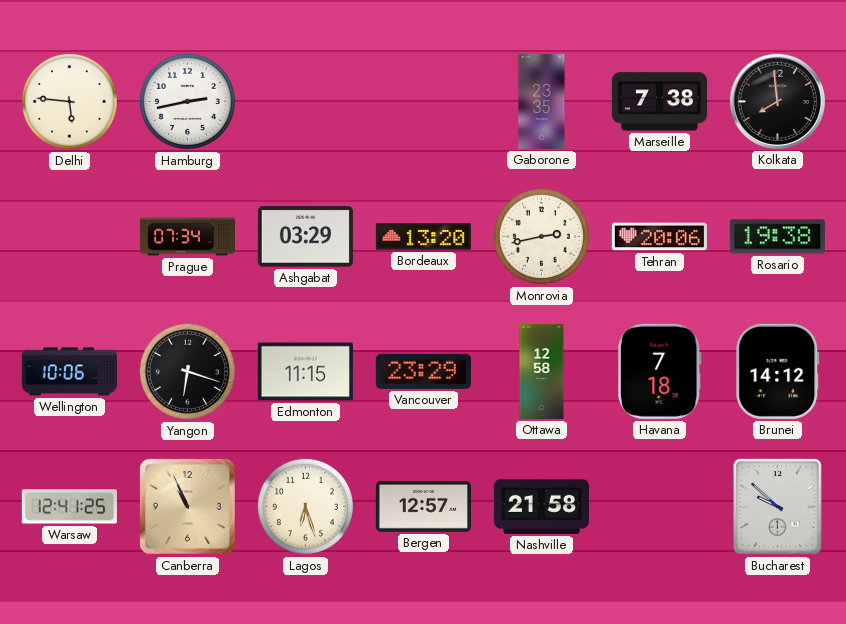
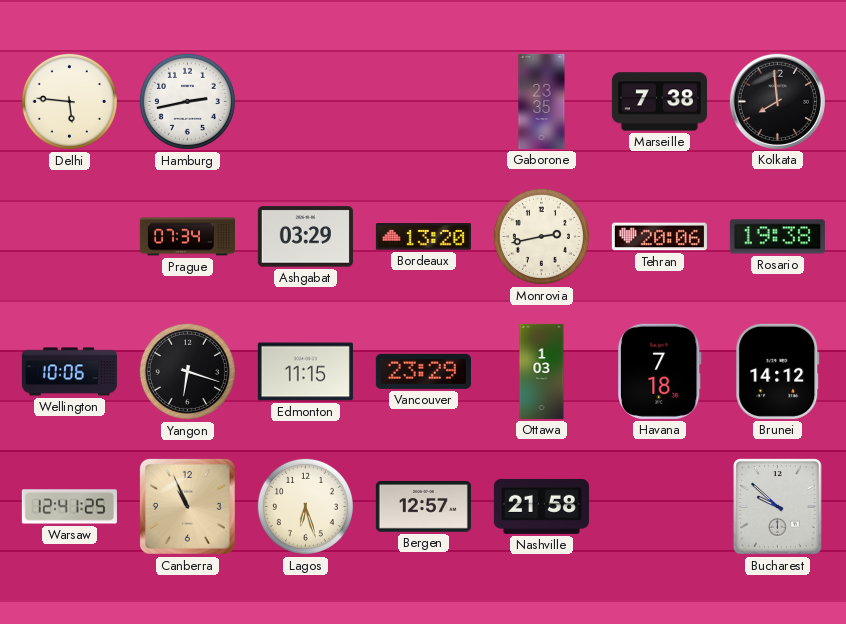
Ottawa: 12:58 -> 1:03
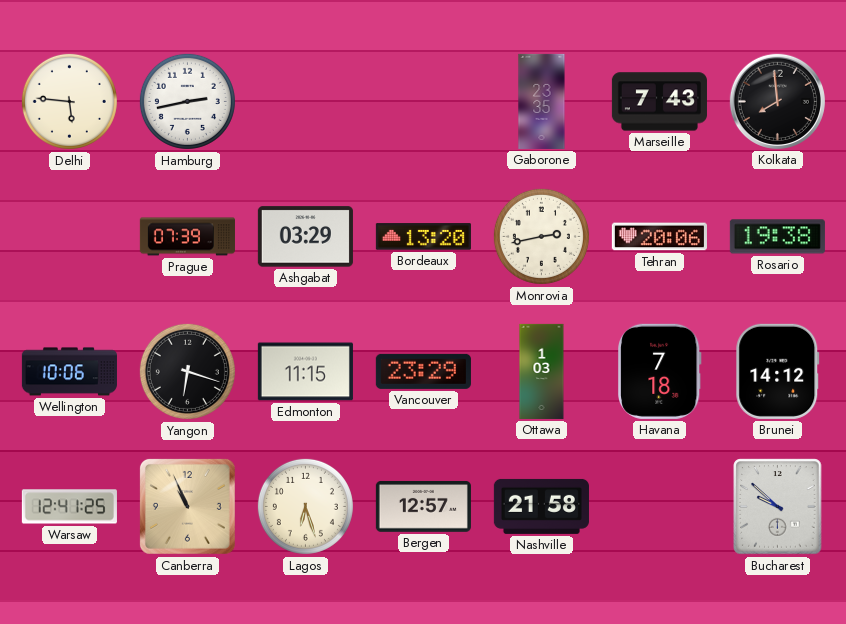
Marseille: 7:38 -> 7:43
Prague: 07:34 -> 07:39
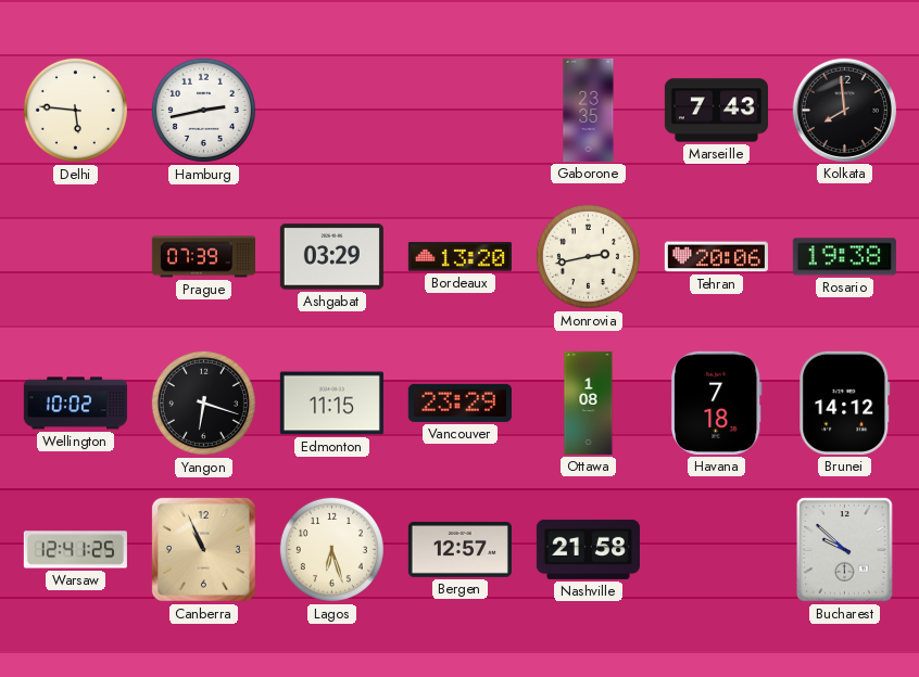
Wellington: 10:06 -> 10:02
Ottawa: 1:03 -> 1:08
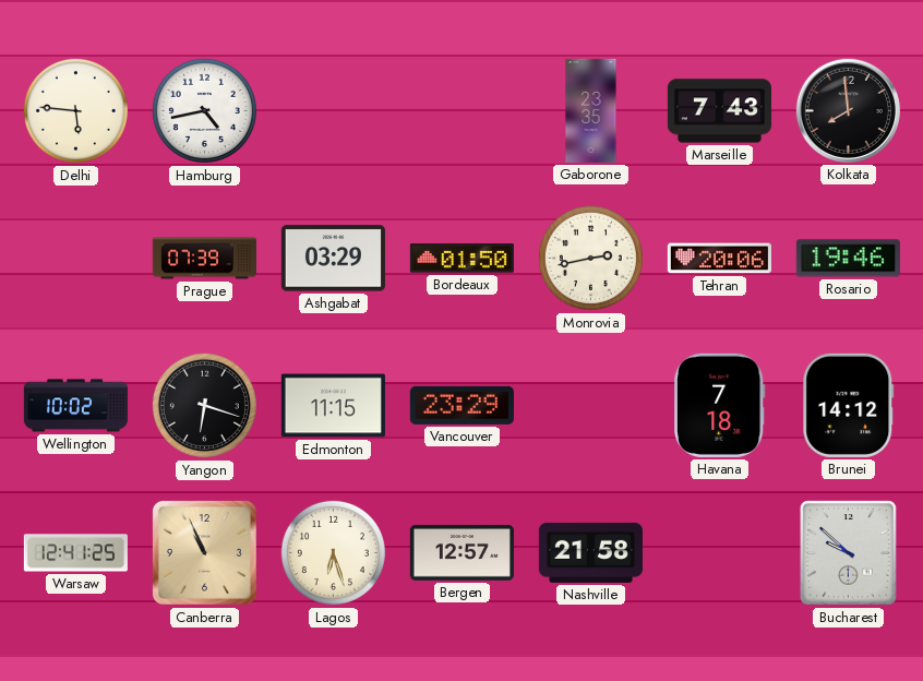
Hamburg: 2:43 -> 4:43
Bordeaux: 13:20 -> 01:50
Rosario: 19:38 -> 19:46
Ottawa: 1:08 -> none
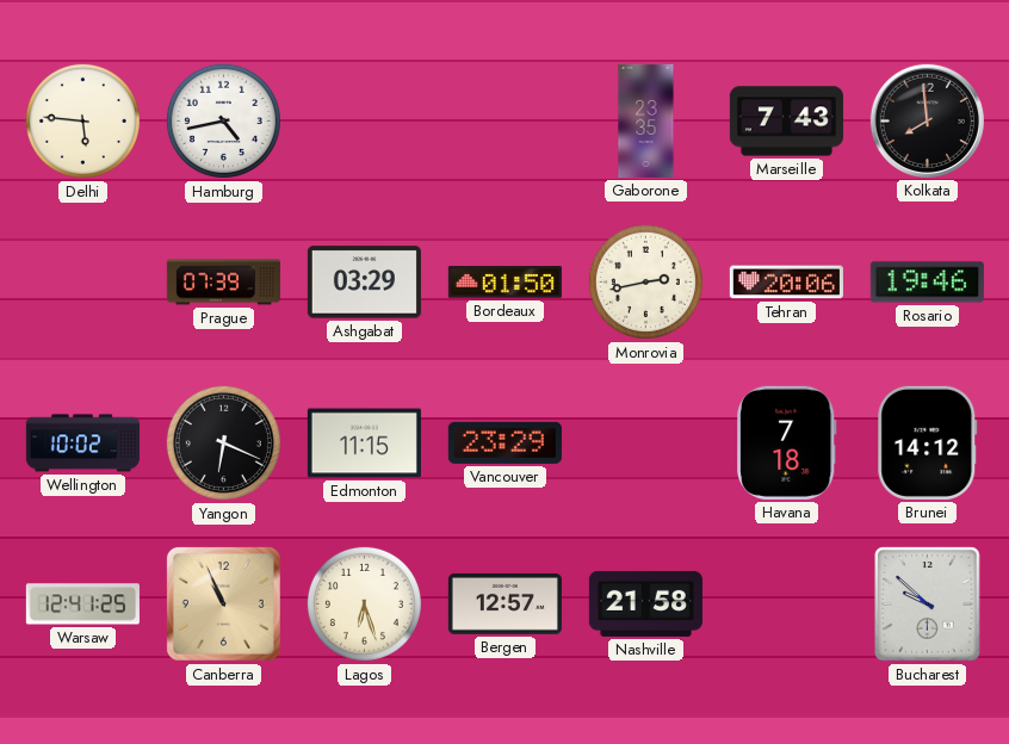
Yangon: 6:18 -> 6:19
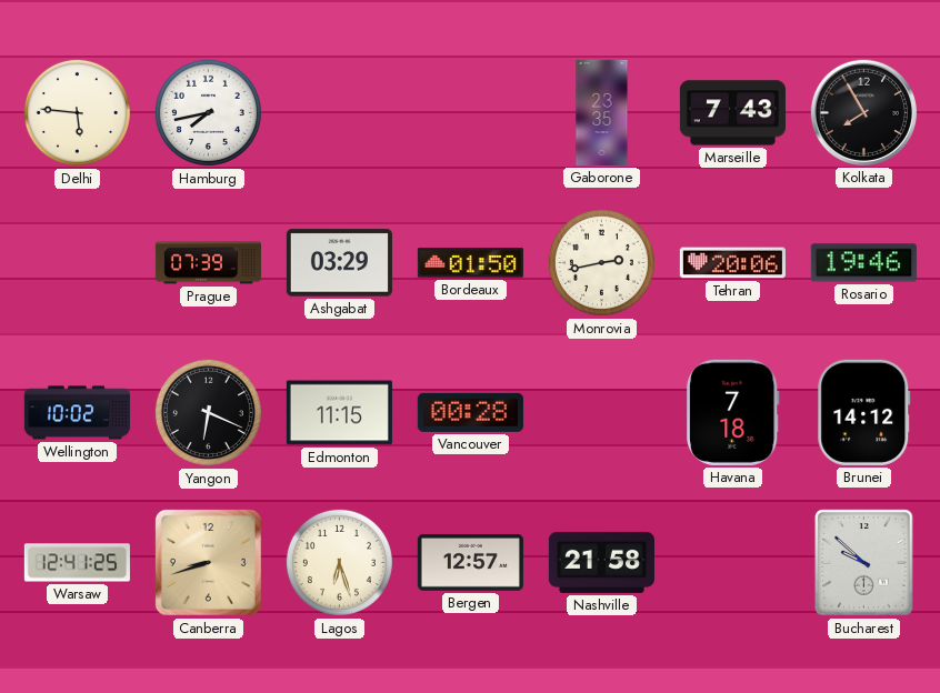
Hamburg: 4:43 -> 7:43
Kolkata: 7:59 -> 7:55
Vancouver: 23:29 -> 00:28
Canberra: 10:56 -> 8:42
